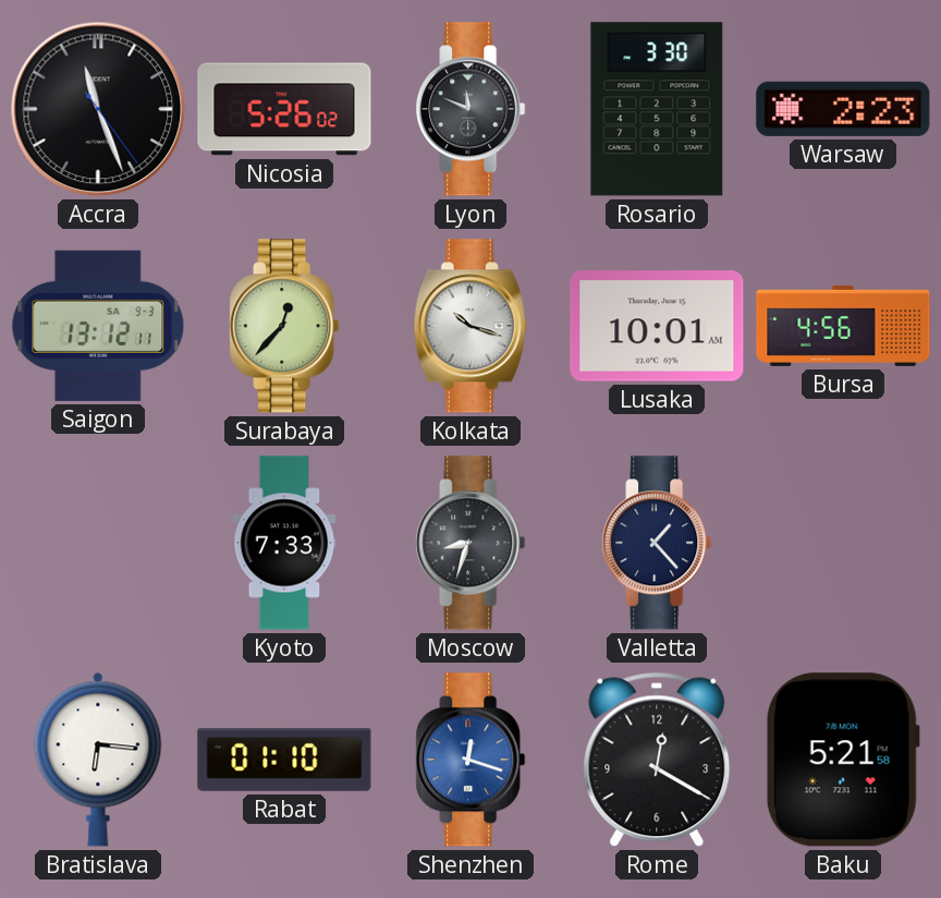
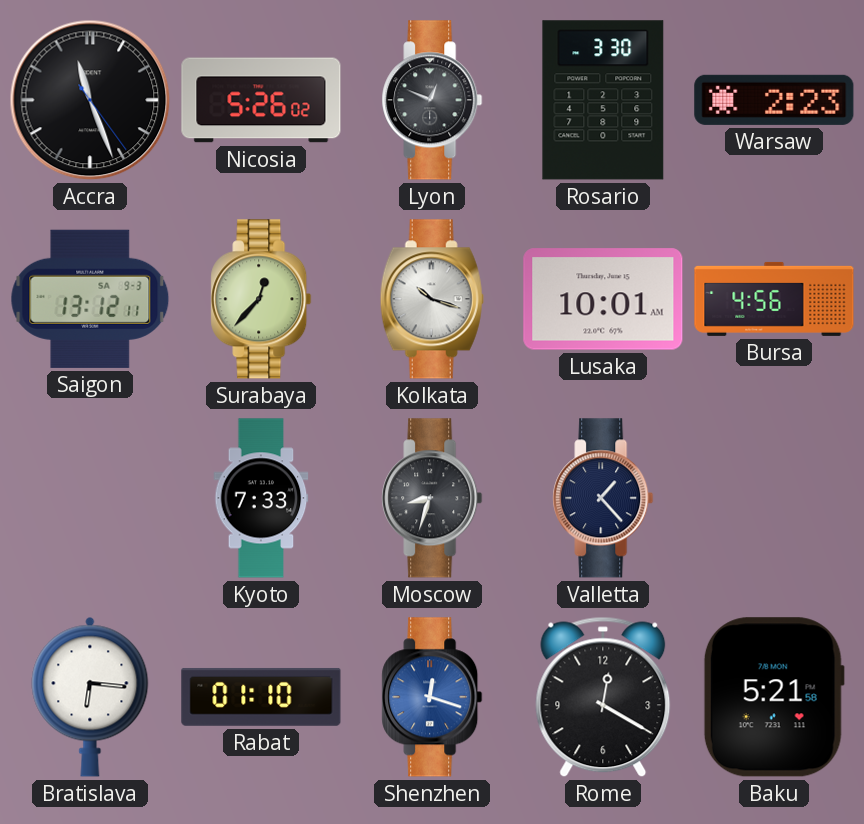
Lyon: 11:49 -> 12:49
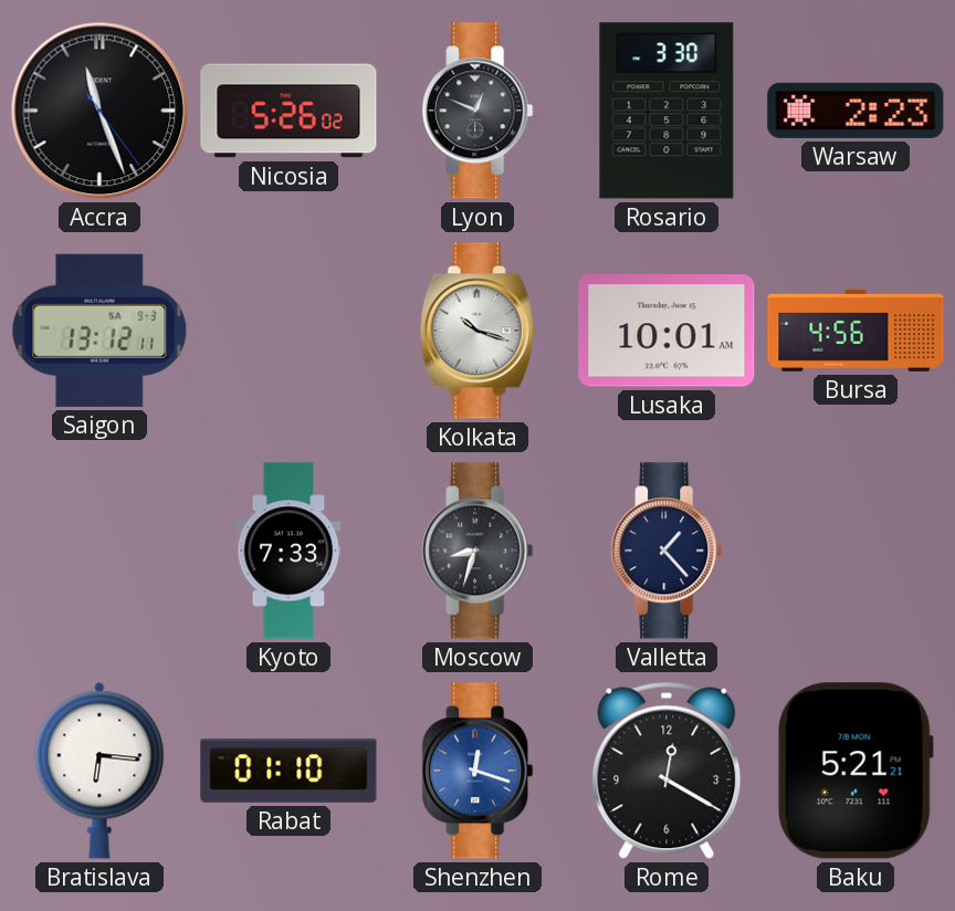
Surabaya: 12:37 -> none
Baku: 5:21:58 -> 5:21:21
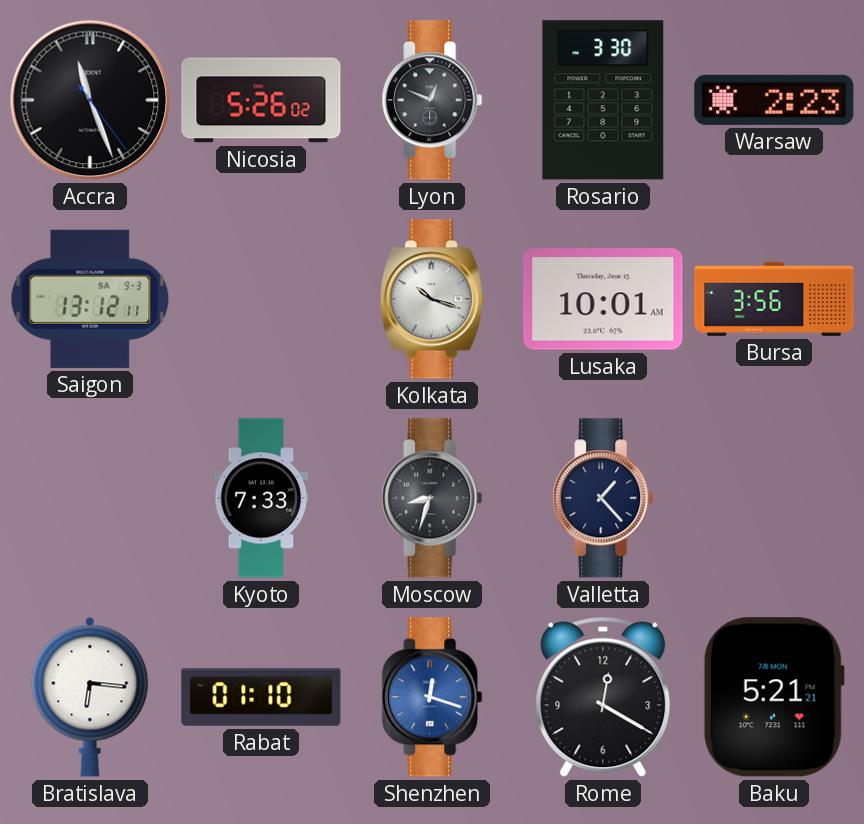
Bursa: 4:56 -> 3:56
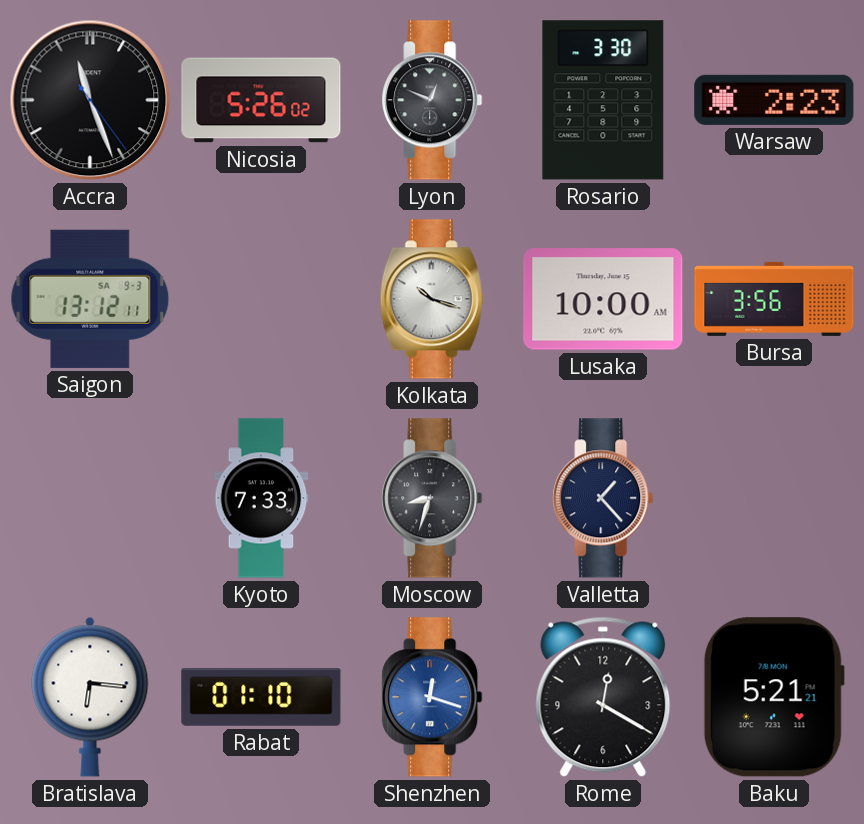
Lusaka: 10:01 -> 10:00
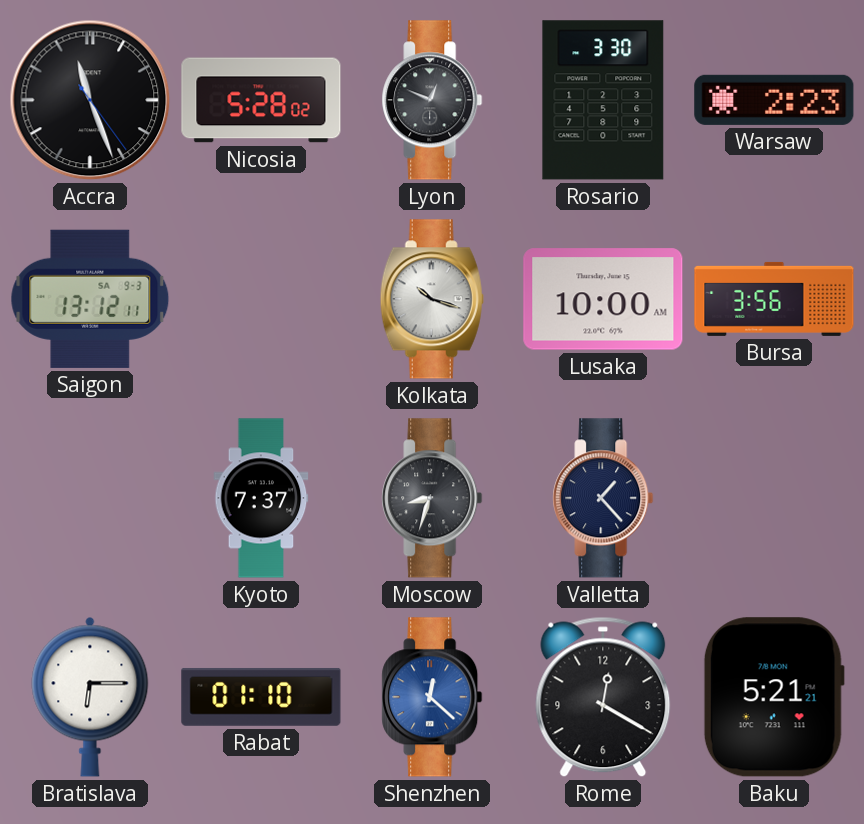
Nicosia: 5:26 -> 5:28
Kyoto: 7:33 -> 7:37
Bratislava: 6:16 -> 6:15
Shenzhen: 12:18 -> 12:22
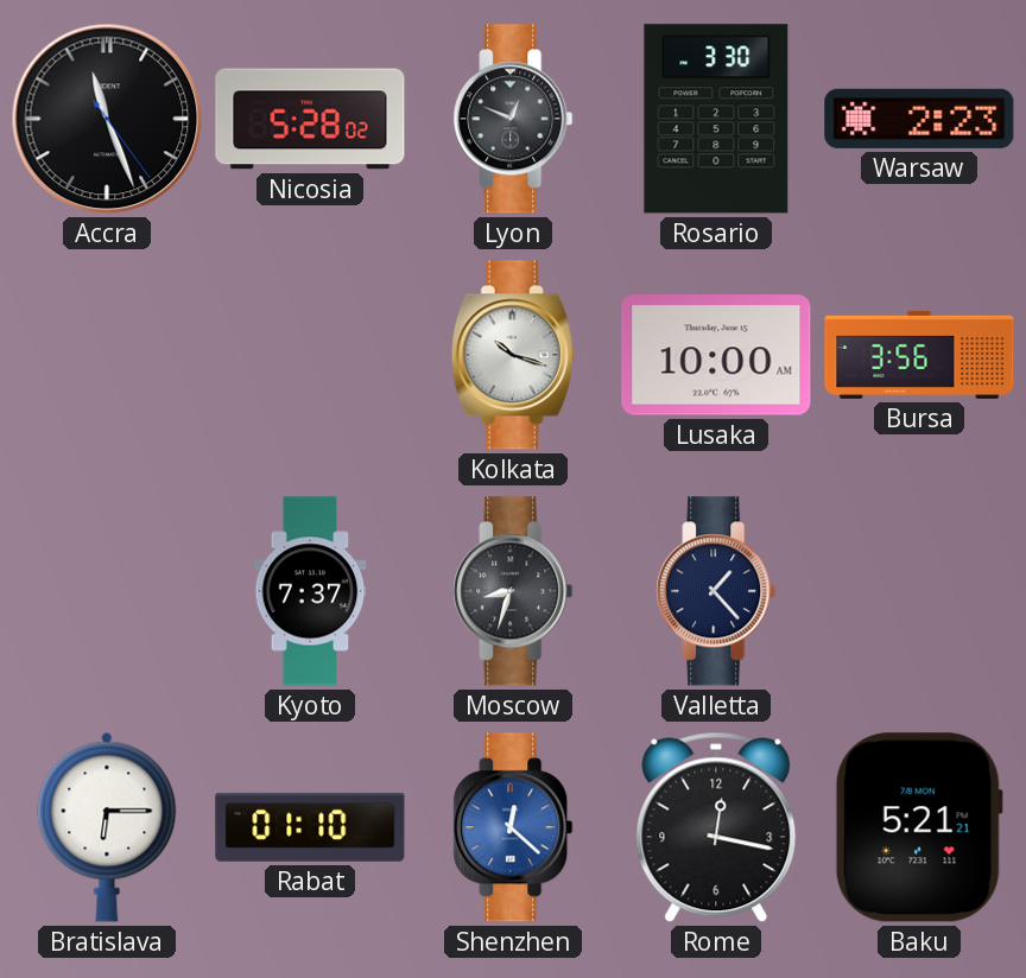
Saigon: 13:12 -> none
Rome: 12:20 -> 12:17
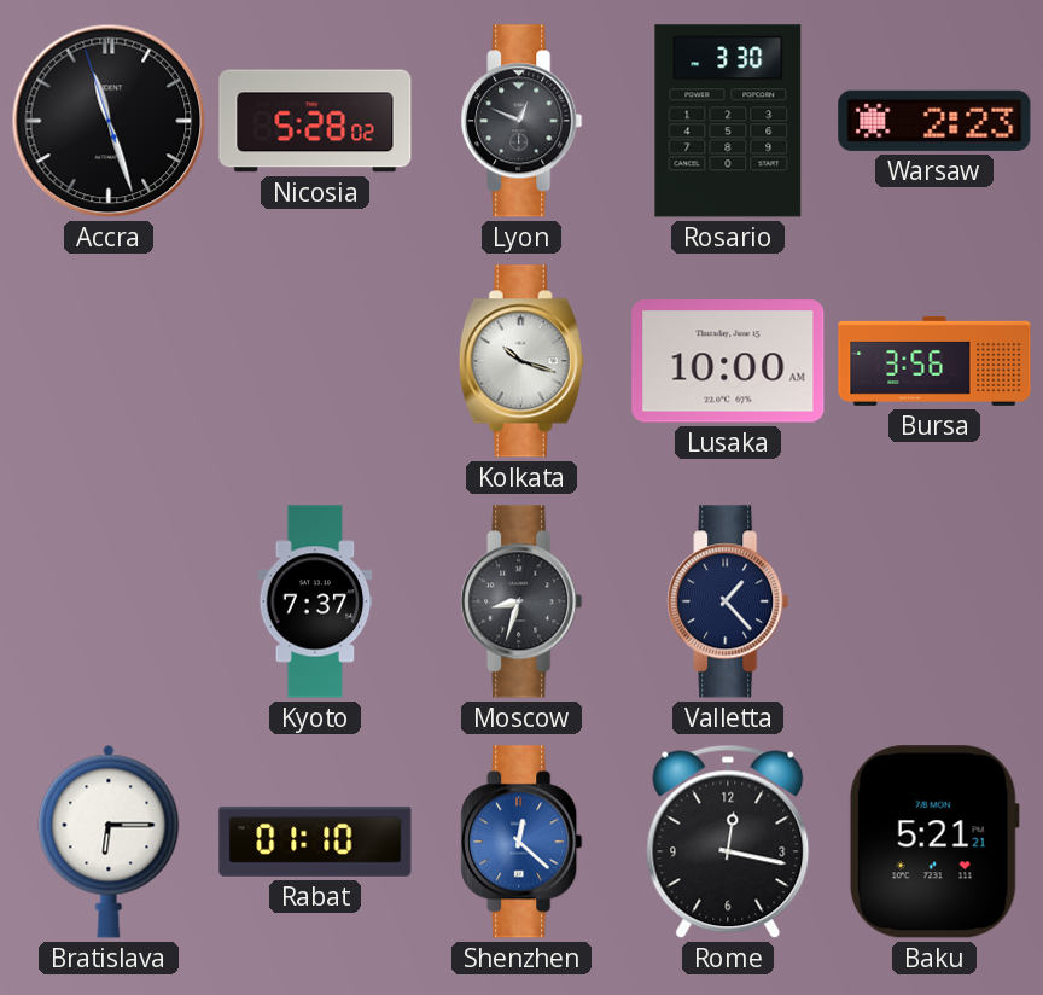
Accra: 11:26:24 -> 11:26:57
